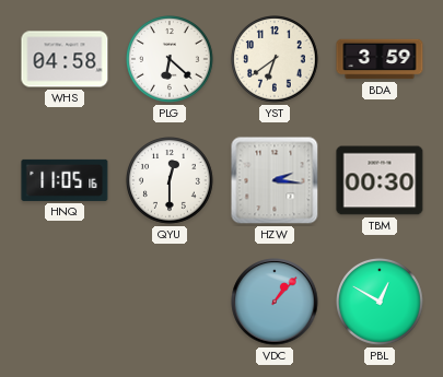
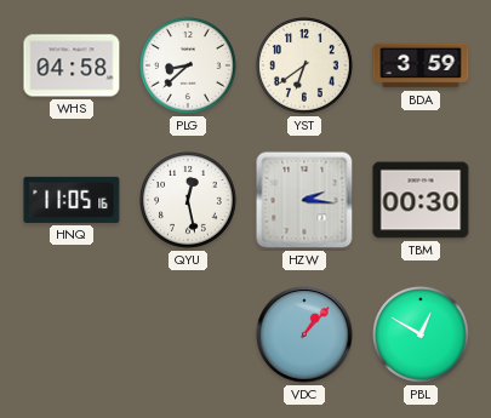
PLG: 6:22 -> 8:38
QYU: 12:30 -> 12:28
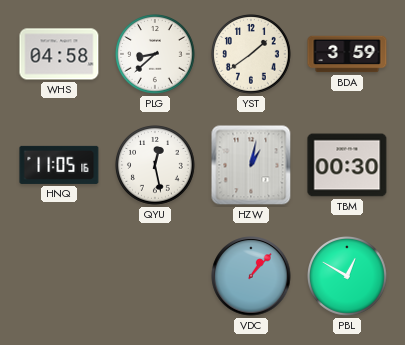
YST: 6:39 -> 1:39
HZW: 2:16 -> 1:02
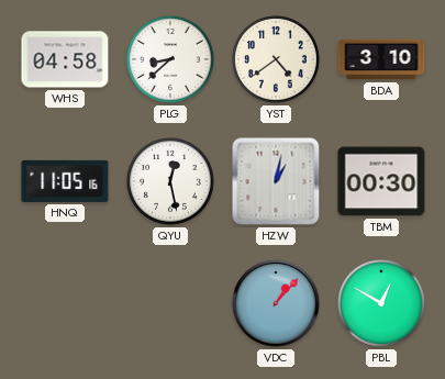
YST: 1:39 -> 4:39
BDA: 3:59 -> 3:10
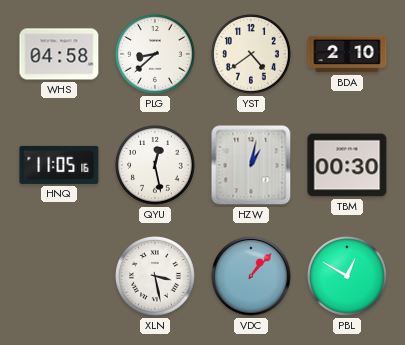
BDA: 3:10 -> 2:10
XLN: none -> 3:28
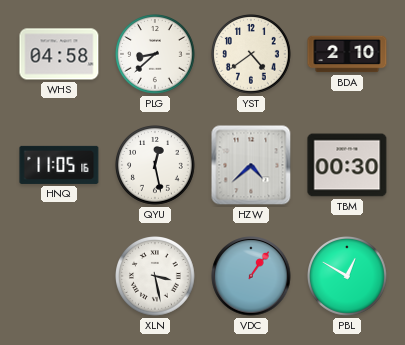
HZW: 1:02 -> 4:38
VDC: 1:07 -> 1:06
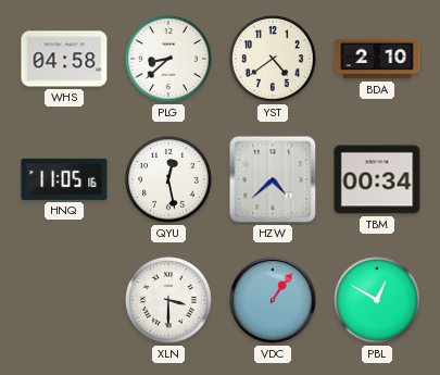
TBM: 00:30 -> 00:34
XLN: 3:28 -> 3:30
